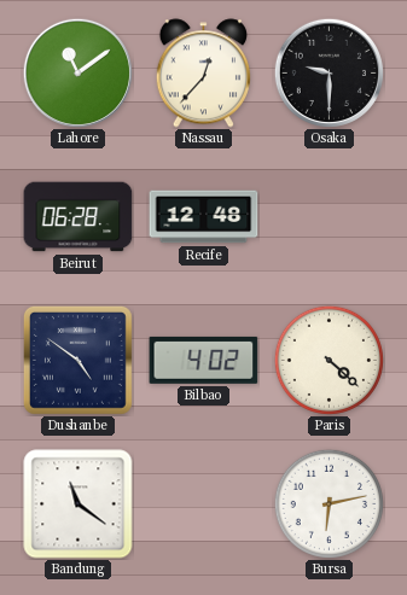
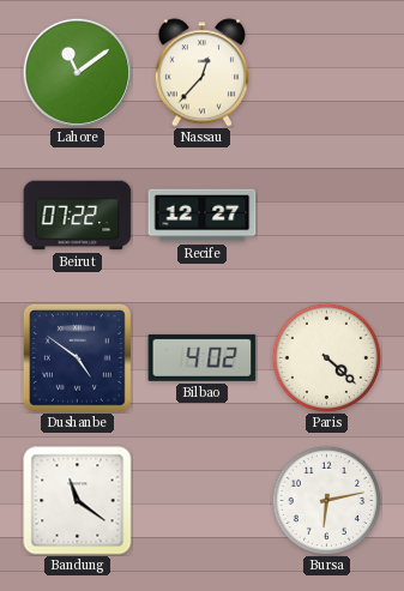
Osaka: 9:30 -> none
Beirut: 06:28 -> 07:22
Recife: 12:48 -> 12:27
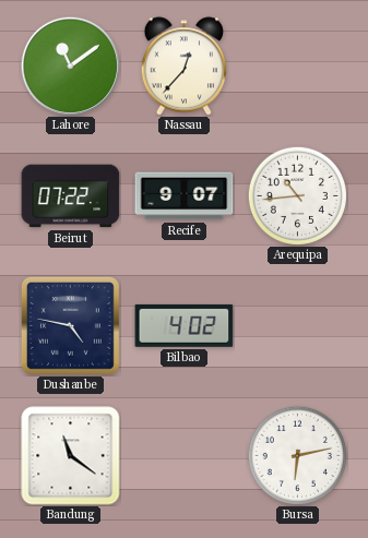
Recife: 12:27 -> 9:07
Arequipa: none -> 10:44
Dushanbe: 4:51 -> 4:47
Paris: 4:22 -> none
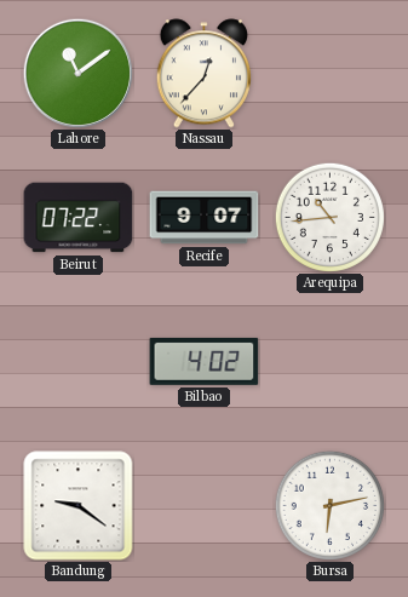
Dushanbe: 4:47 -> none
Bandung: 11:21 -> 9:21
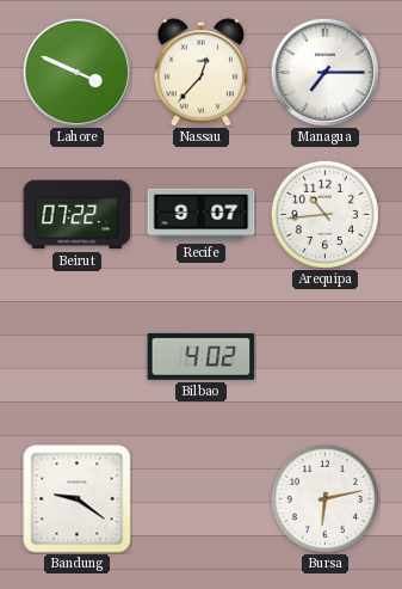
Lahore: 11:09 -> 3:49
Managua: none -> 7:15
